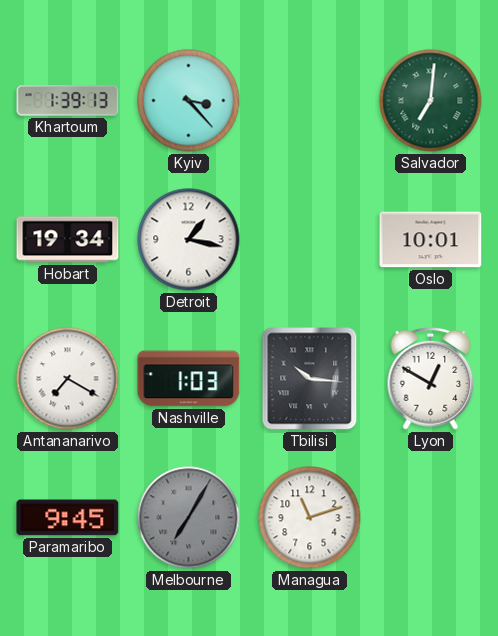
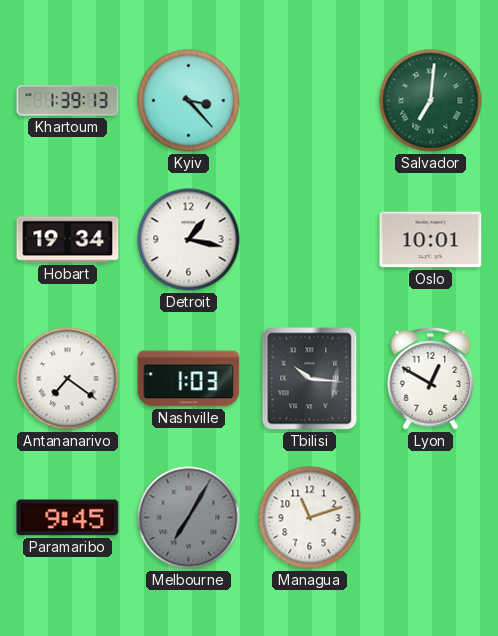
Antananarivo: 7:20 -> 7:21
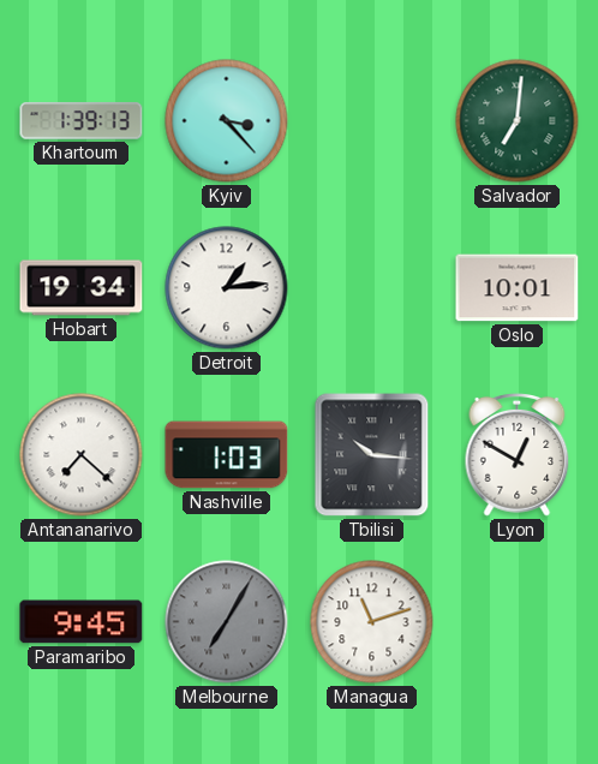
Detroit: 1:17 -> 1:14
Antananarivo: 7:21 -> 7:22
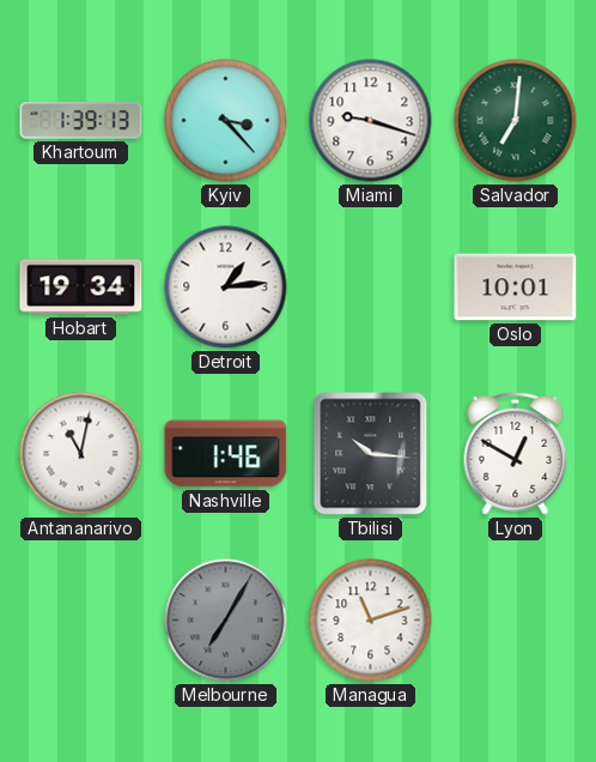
Miami: none -> 9:18
Antananarivo: 7:22 -> 11:02
Nashville: 1:03 -> 1:46
Paramaribo: 9:45 -> none
